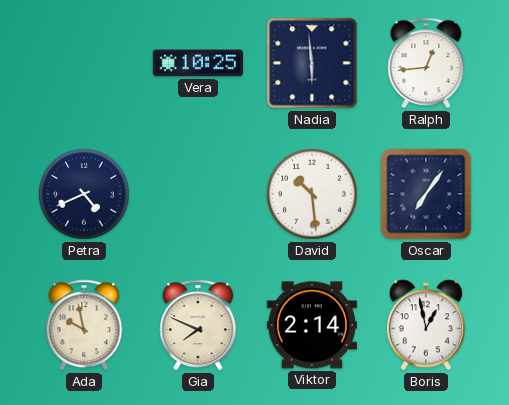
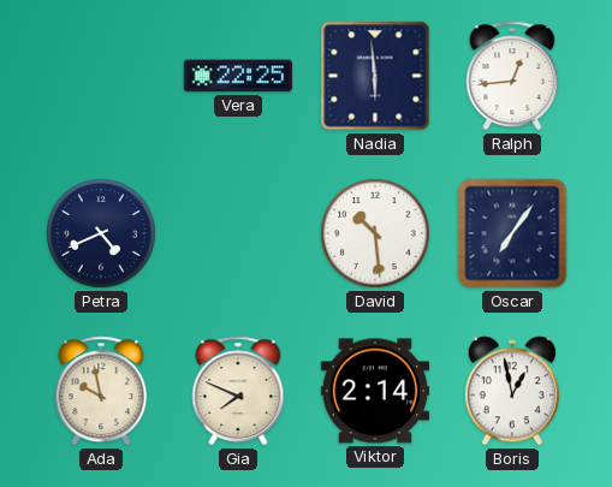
Vera: 10:25 -> 22:25
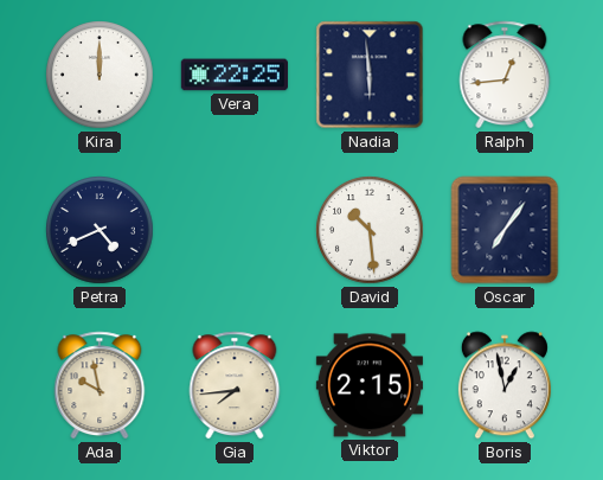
Kira: none -> 12:00
Gia: 7:49 -> 7:44
Viktor: 2:14 -> 2:15
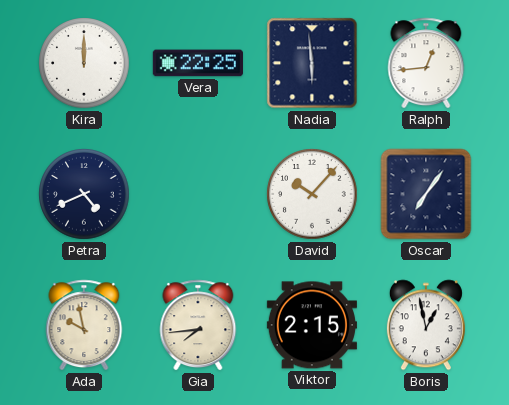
David: 10:29 -> 10:07
